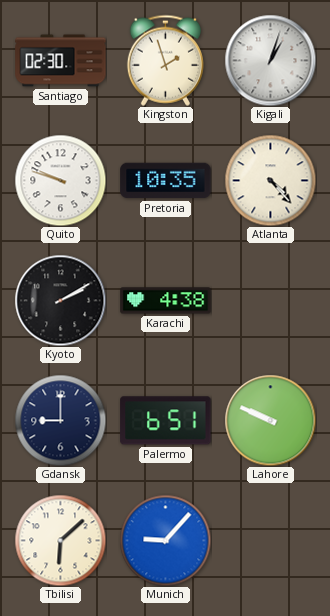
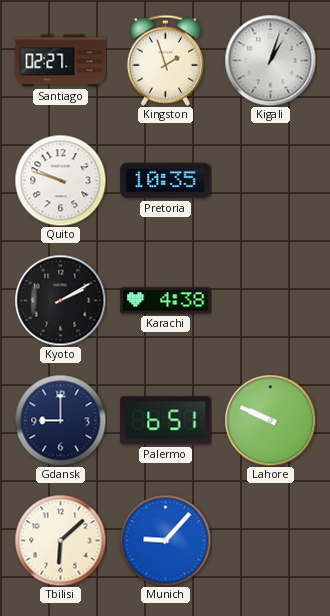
Santiago: 02:30 -> 02:27
Atlanta: 4:23 -> none
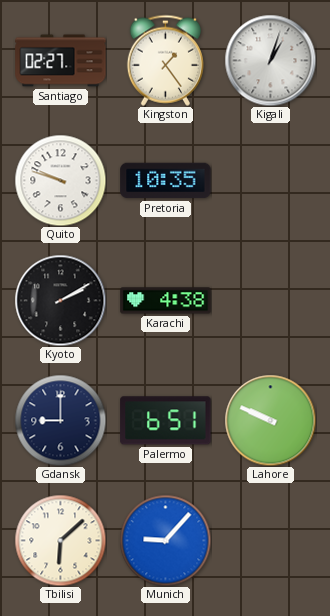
Kingston: 1:57 -> 1:24
